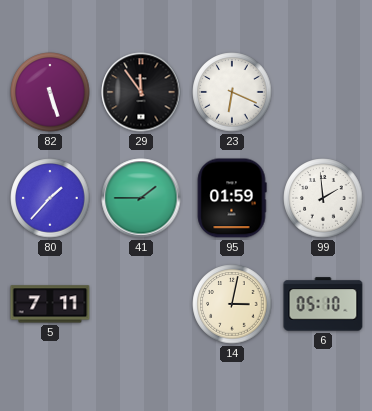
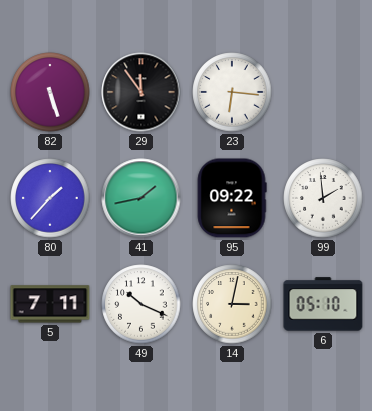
23: 6:19 -> 6:16
41: 1:45 -> 1:43
95: 01:59 -> 09:22
49: none -> 10:19
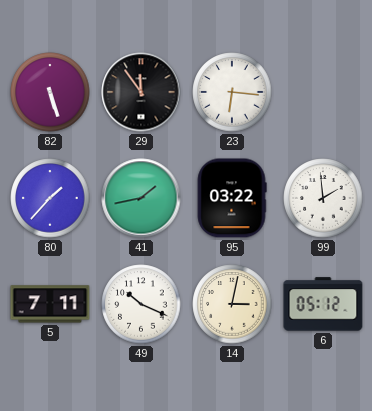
95: 09:22 -> 03:22
6: 05:10 -> 05:12
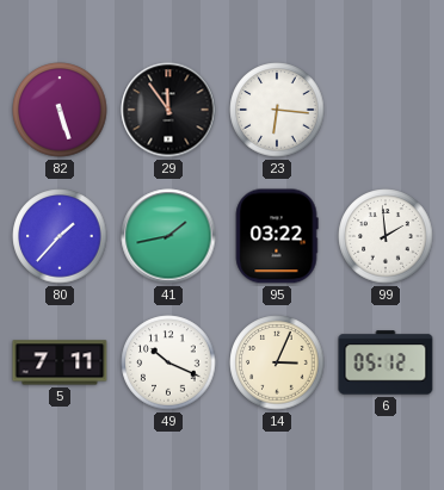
14: 3:02 -> 3:04
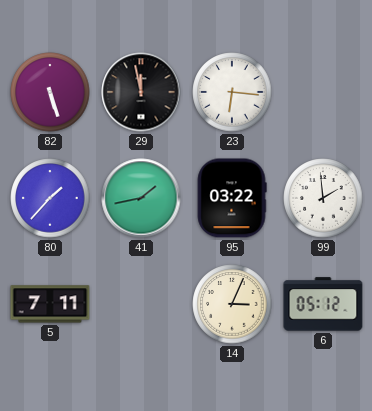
29: 11:54 -> 11:58
49: 10:19 -> none
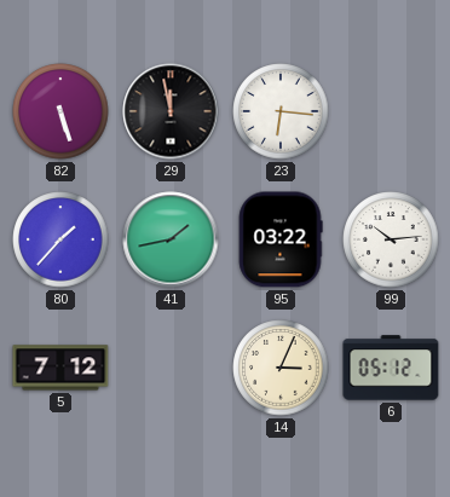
99: 1:59 -> 10:14
5: 7:11 -> 7:12
